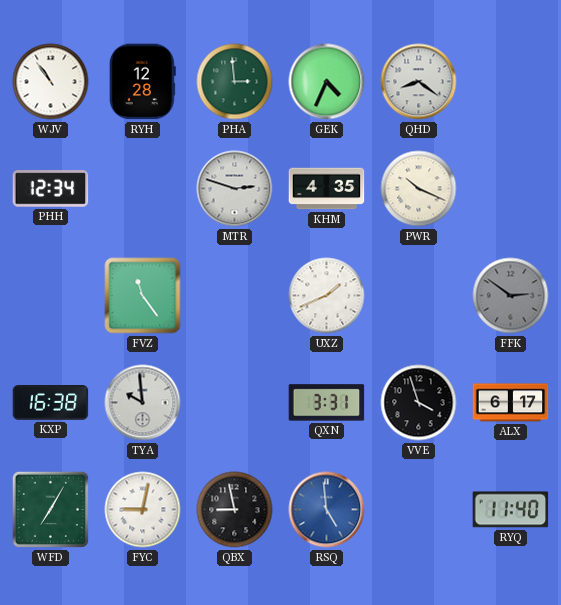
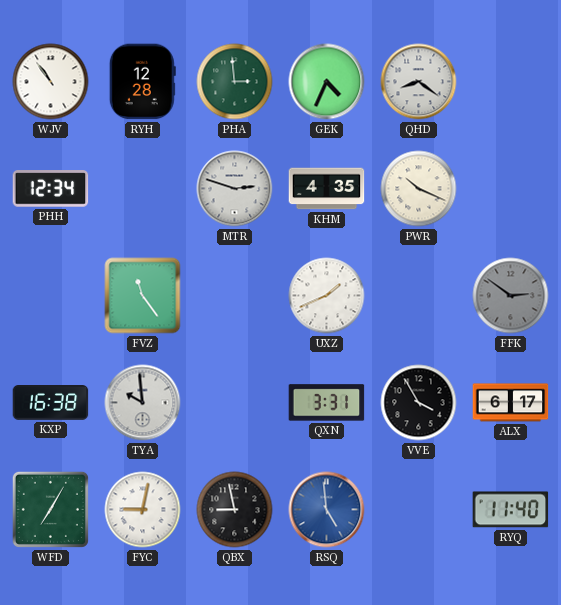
VVE: 3:57 -> 3:55
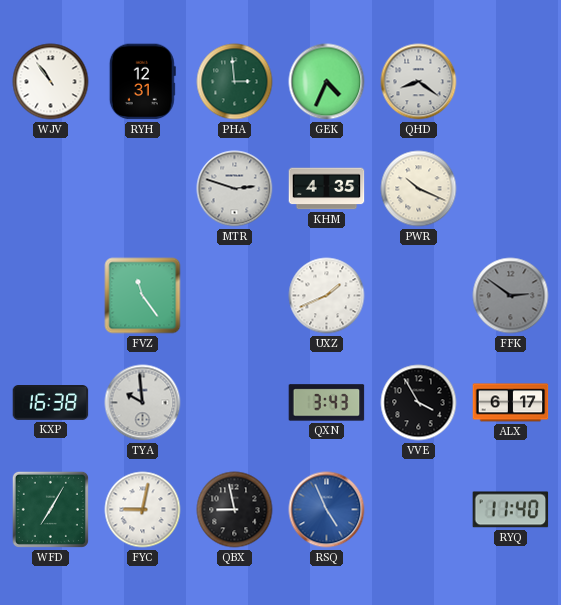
RYH: 12:28 -> 12:31
PHH: 12:34 -> none
QXN: 3:31 -> 3:43
RSQ: 4:59 -> 4:56
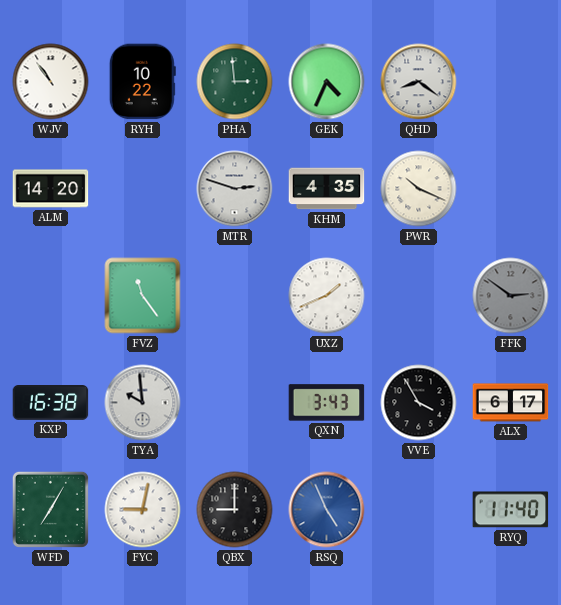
RYH: 12:31 -> 10:22
ALM: none -> 14:20
QBX: 8:58 -> 9:00
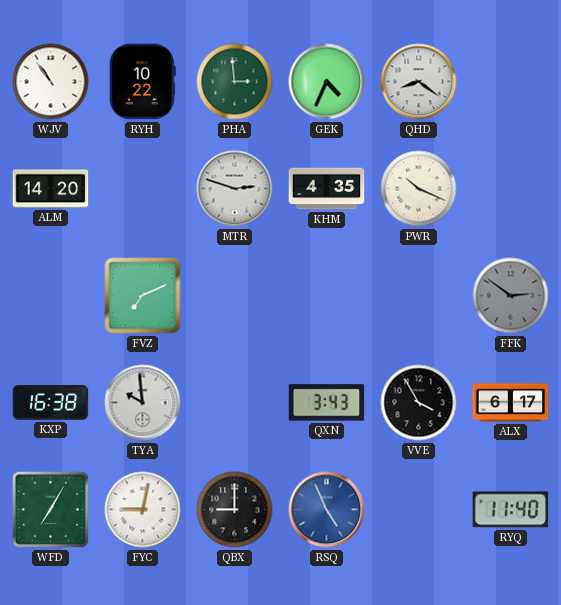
FVZ: 11:24 -> 7:11
UXZ: 1:41 -> none
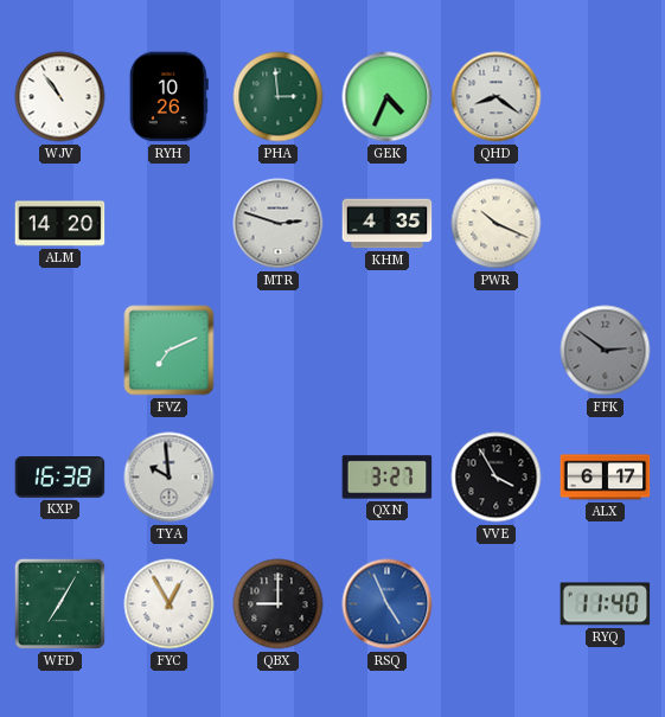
RYH: 10:22 -> 10:26
QXN: 3:43 -> 3:27
FYC: 9:02 -> 12:55
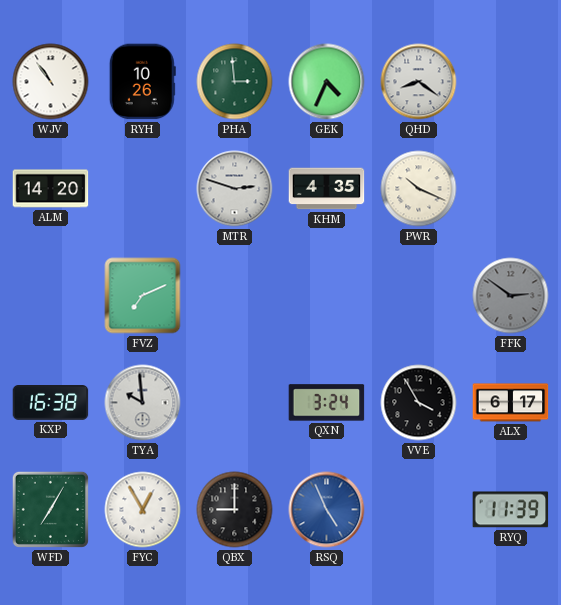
QXN: 3:27 -> 3:24
RYQ: 11:40 -> 11:39
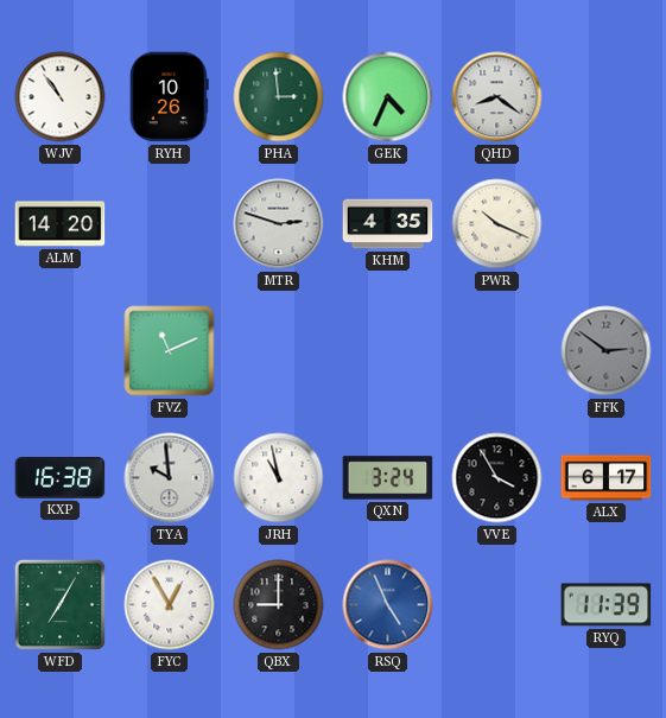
FVZ: 7:11 -> 11:11
JRH: none -> 10:58
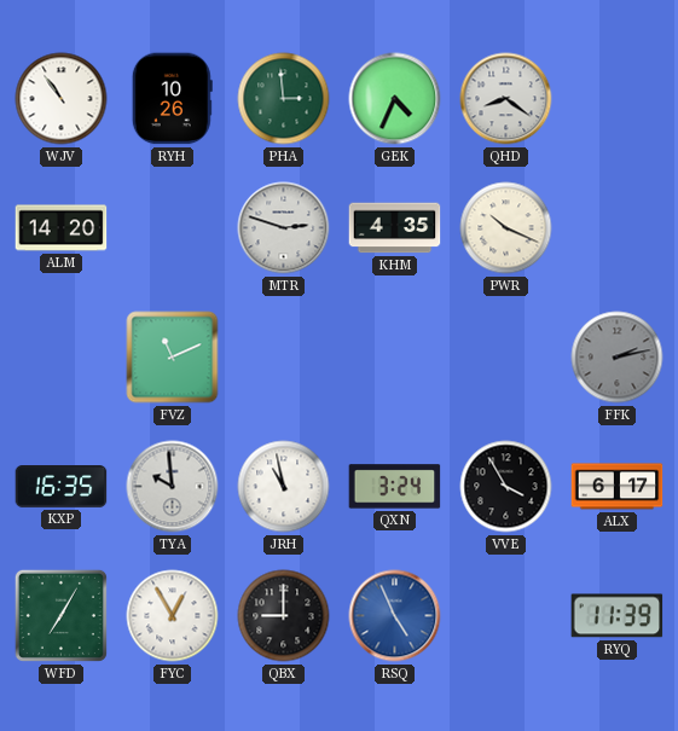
FFK: 2:51 -> 2:13
KXP: 16:38 -> 16:35
